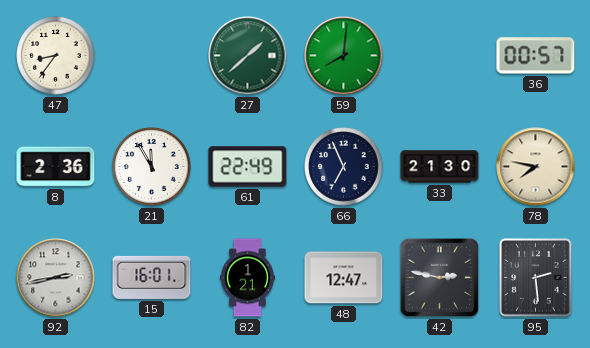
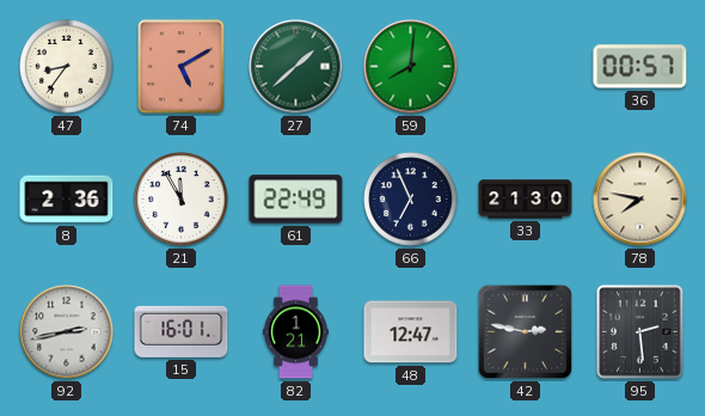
74: none -> 5:10
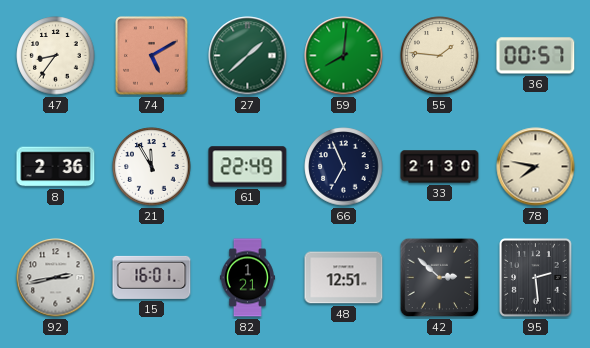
55: none -> 1:46
48: 12:47 -> 12:51
42: 2:47 -> 2:52
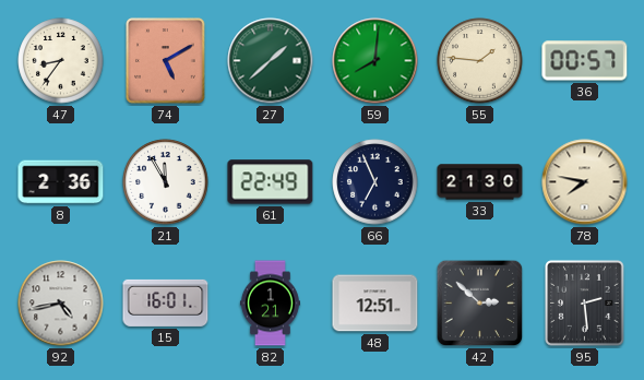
92: 2:43 -> 4:43
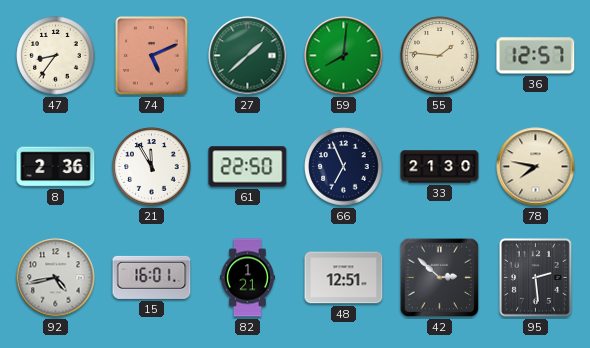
74: 5:10 -> 5:11
36: 00:57 -> 12:57
61: 22:49 -> 22:50
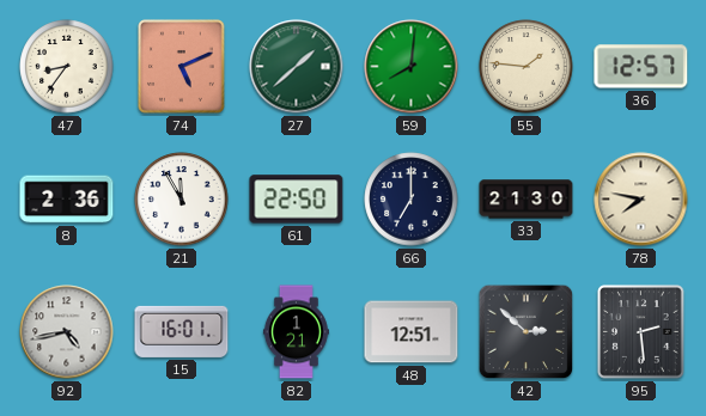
66: 6:56 -> 7:00
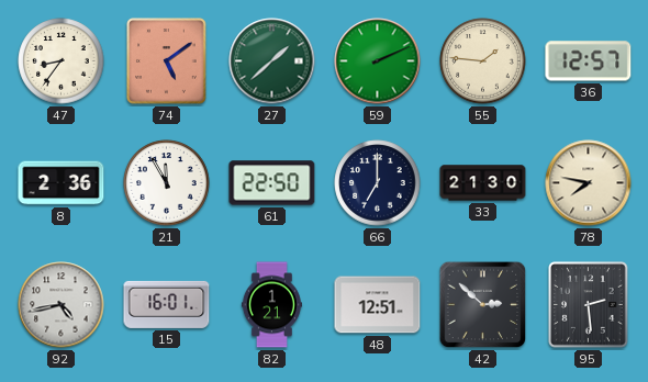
74: 5:11 -> 5:09
59: 8:01 -> 2:11
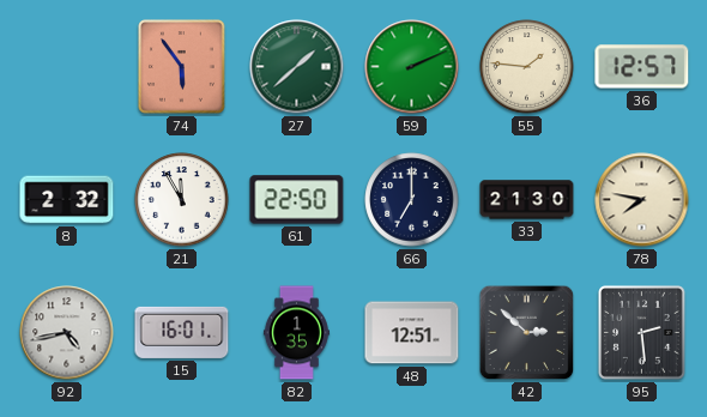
47: 8:36 -> none
74: 5:09 -> 5:54
8: 2:36 -> 2:32
82: 1:21 -> 1:35
